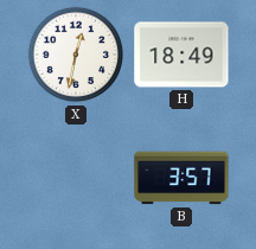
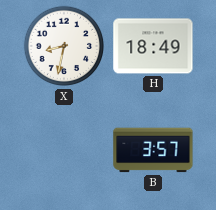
X: 12:32 -> 8:32
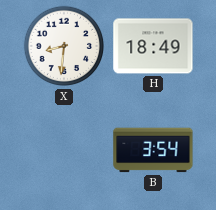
X: 8:32 -> 8:31
B: 3:57 -> 3:54
